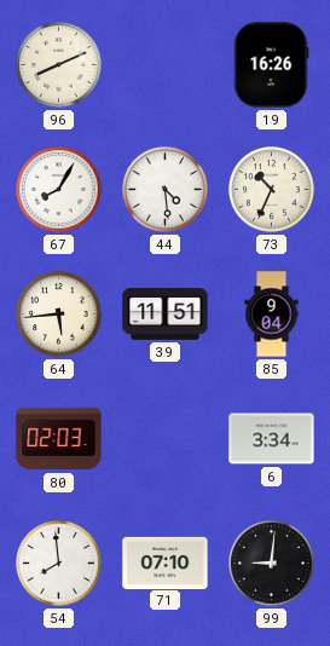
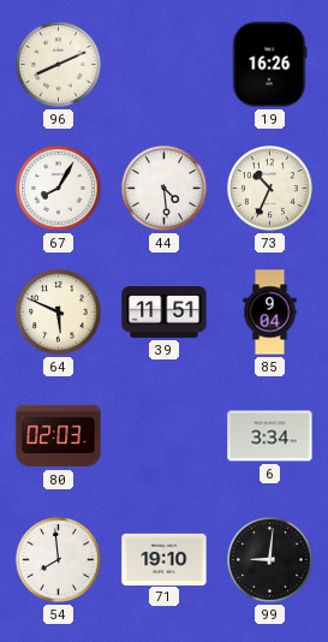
64: 5:44 -> 5:49
71: 07:10 -> 19:10
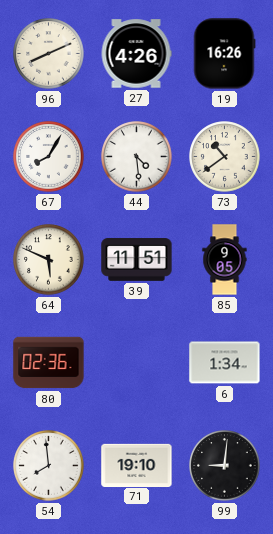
27: none -> 4:26
73: 10:34 -> 10:39
85: 9:04 -> 9:05
80: 02:03 -> 02:36
6: 3:34 -> 1:34
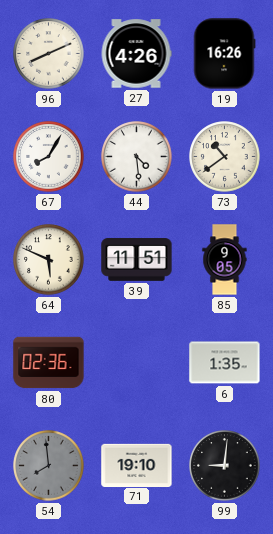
6: 1:34 -> 1:35
54 dial: white -> grey
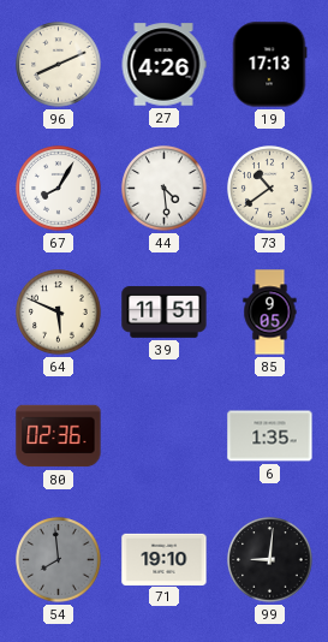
19: 16:26 -> 17:13
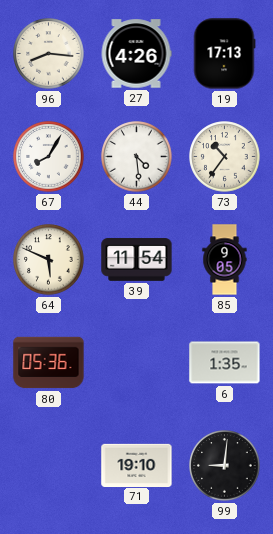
96: 8:11 -> 8:16
73: 10:39 -> 10:36
39: 11:51 -> 11:54
80: 02:36 -> 05:36
54: 7:59 -> none
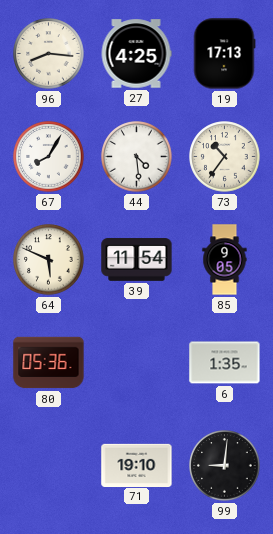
27: 4:26 -> 4:25
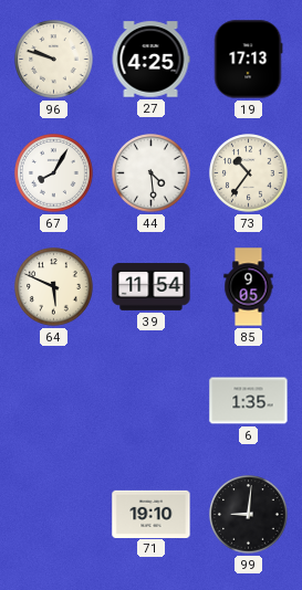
96: 8:16 -> 9:48
80: 05:36 -> none
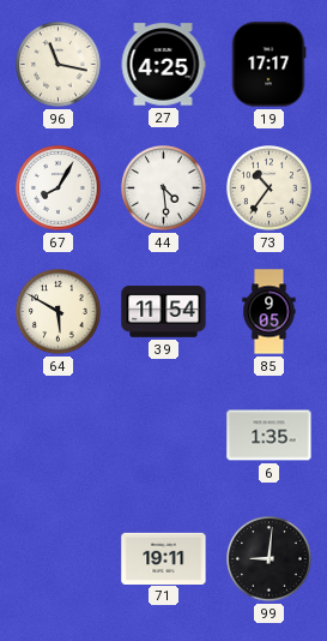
96: 9:48 -> 11:17
19: 17:13 -> 17:17
64: 5:49 -> 5:50
71: 19:10 -> 19:11
